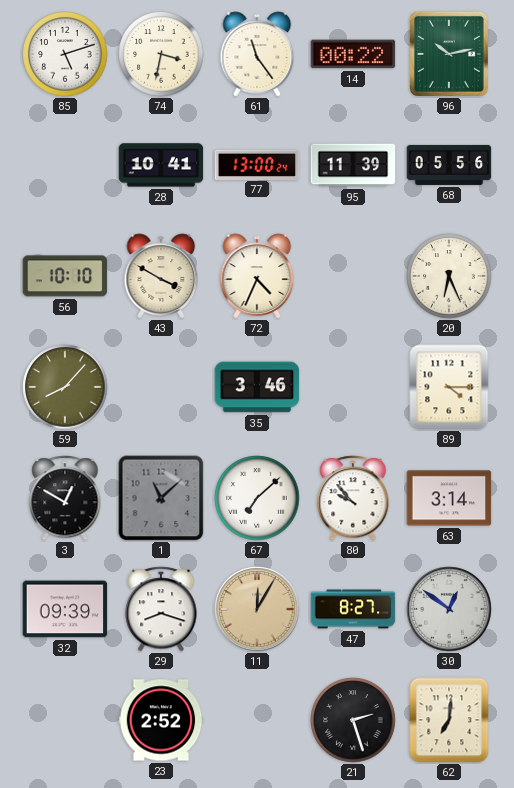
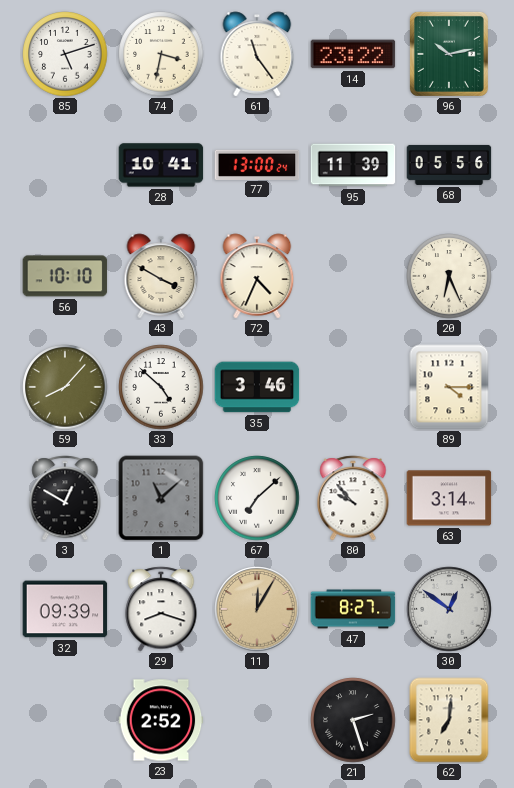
14: 00:22 -> 23:22
33: none -> 4:52
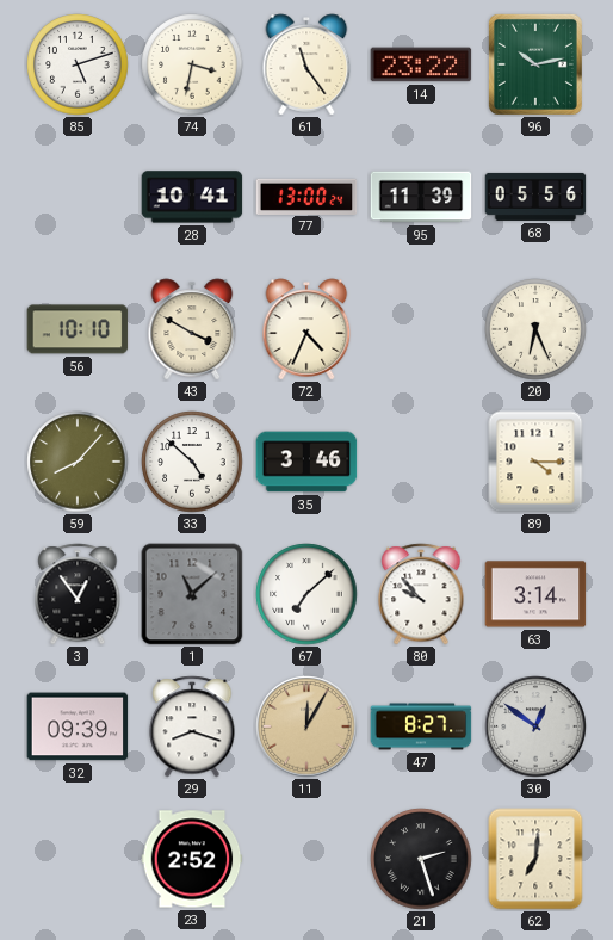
3: 12:50 -> 12:54
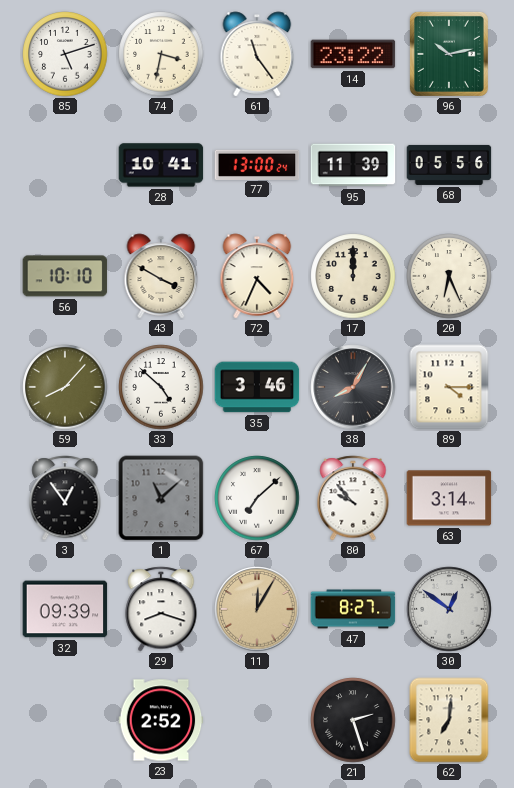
17: none -> 12:00
38: none -> 8:05
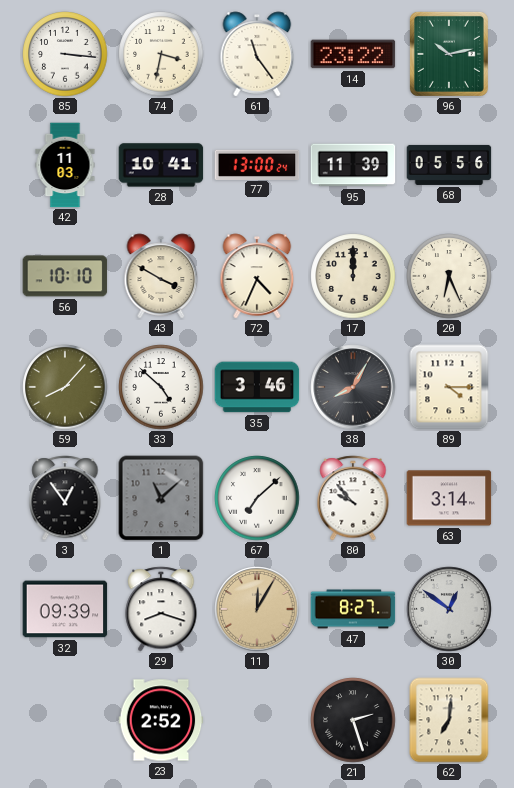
85: 5:12 -> 3:16
42: none -> 11:03
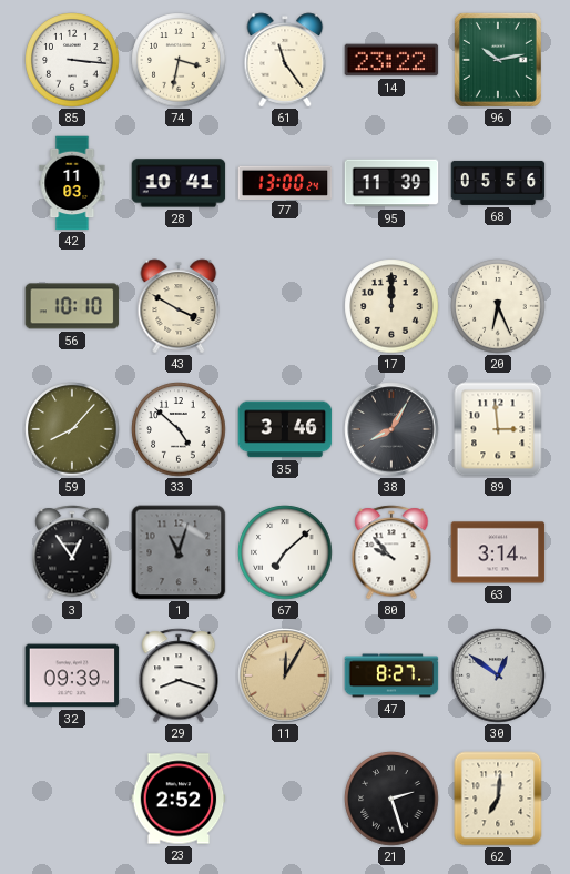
72: 4:34 -> none
89: 4:15 -> 2:59
1: 11:08 -> 11:03
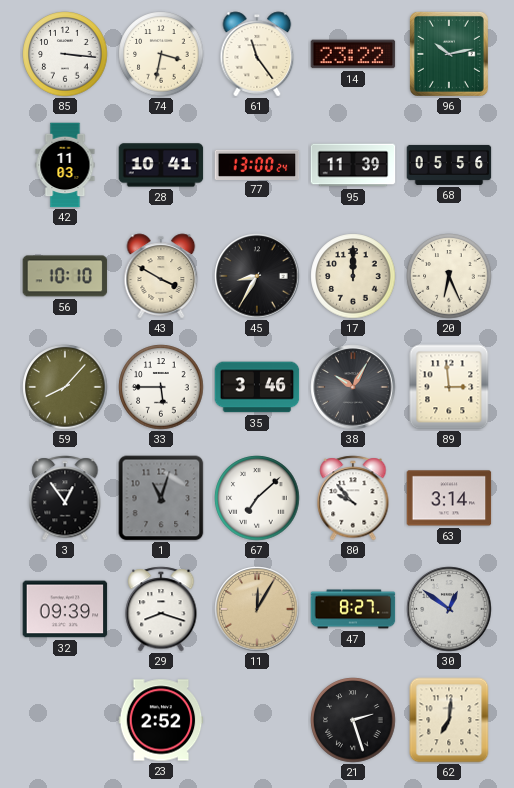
45: none -> 8:35
33: 4:52 -> 5:45
38: 8:05 -> 10:05
